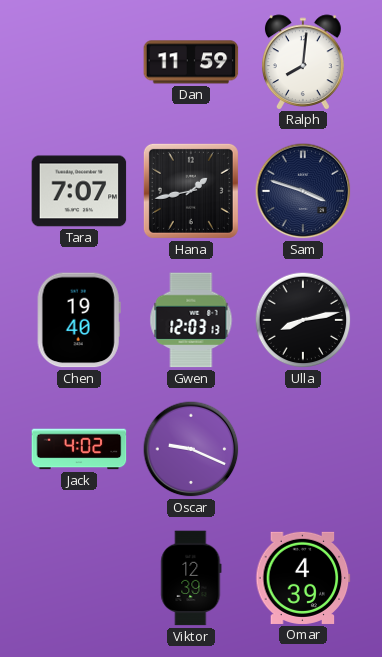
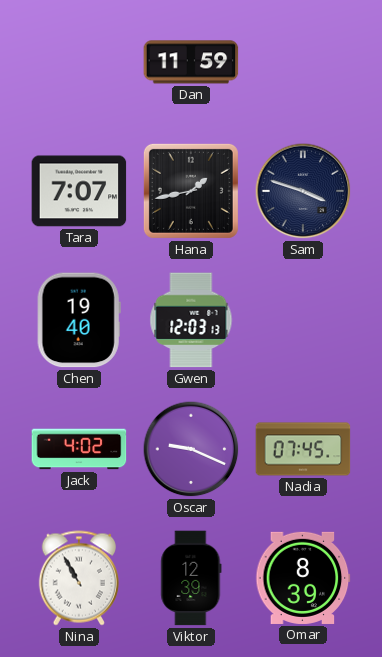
Ralph: 8:01 -> none
Ulla: 8:13 -> none
Nadia: none -> 07:45
Nina: none -> 10:55
Omar: 4:39 -> 8:39
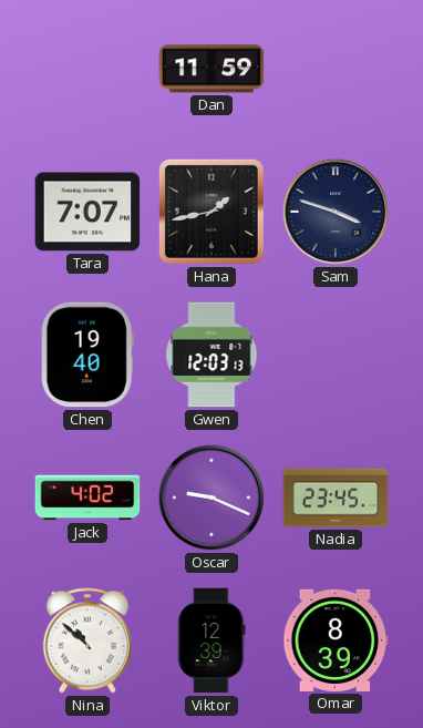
Nadia: 07:45 -> 23:45
Nina: 10:55 -> 10:52
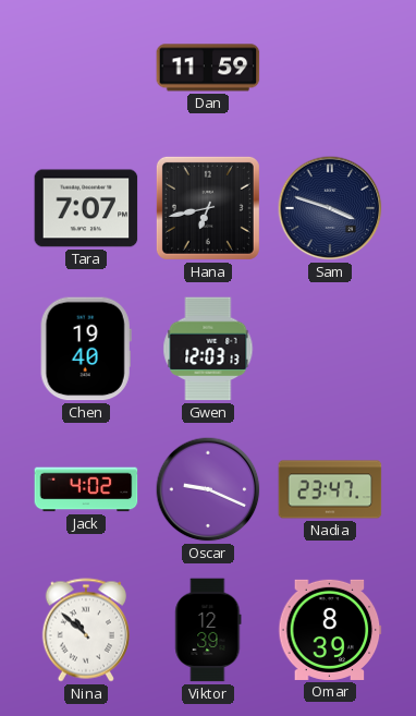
Hana: 1:43 -> 6:43
Nadia: 23:45 -> 23:47
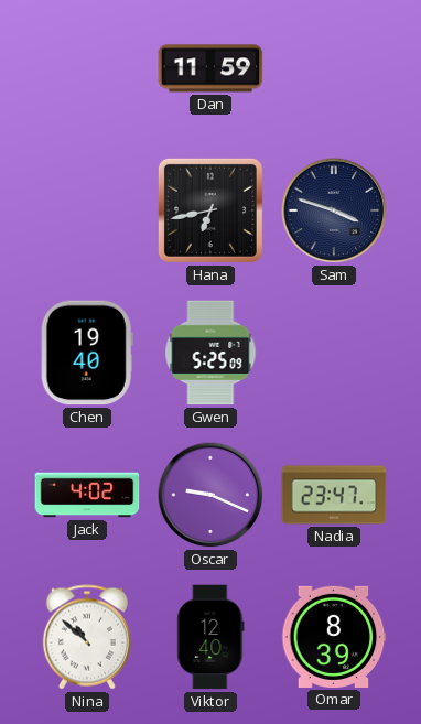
Tara: 7:07 -> none
Gwen: 12:03 -> 5:25
Viktor: 12:39 -> 12:40
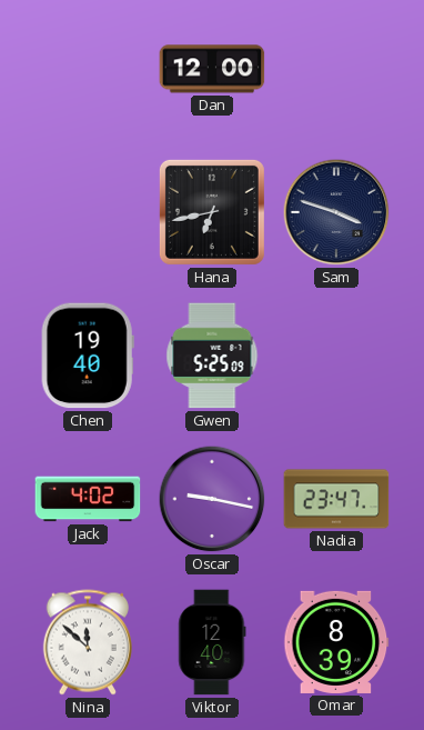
Dan: 11:59 -> 12:00
Oscar: 9:19 -> 9:17
Nina: 10:52 -> 11:52
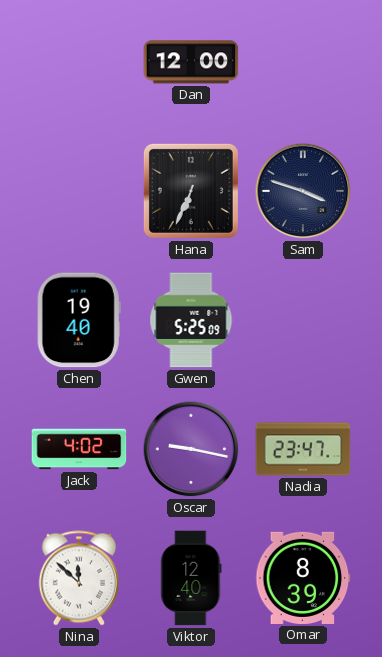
Hana: 6:43 -> 6:34
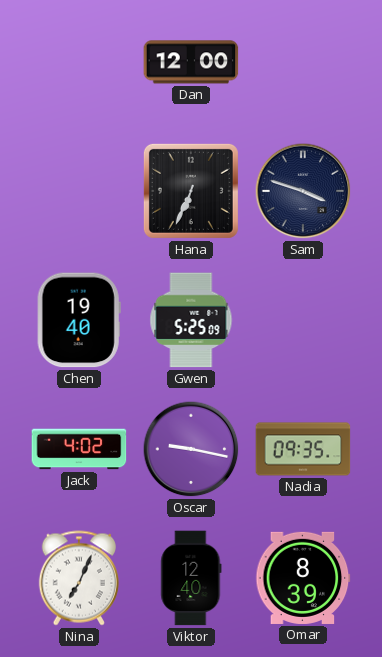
Nadia: 23:47 -> 09:35
Nina: 11:52 -> 7:04
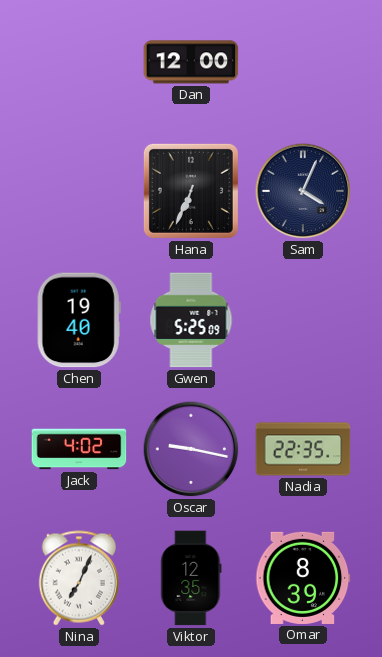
Sam: 3:48 -> 4:04
Nadia: 09:35 -> 22:35
Viktor: 12:40 -> 12:35
